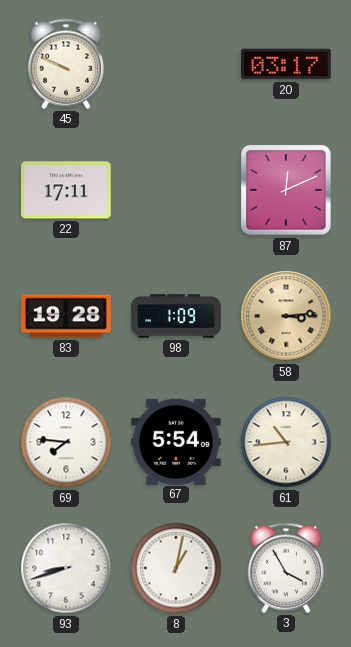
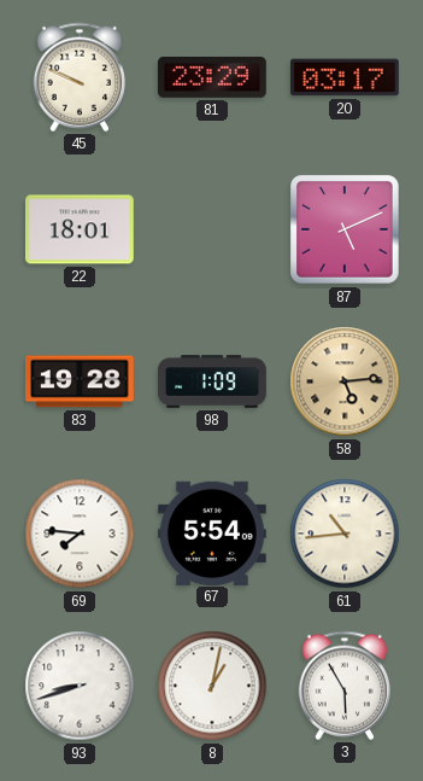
81: none -> 23:29
22: 17:11 -> 18:01
87: 12:11 -> 5:11
58: 3:14 -> 5:14
3: 3:55 -> 5:55
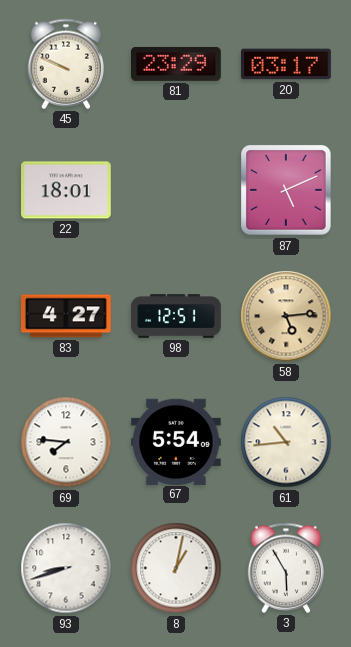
83: 19:28 -> 4:27
98: 1:09 -> 12:51
